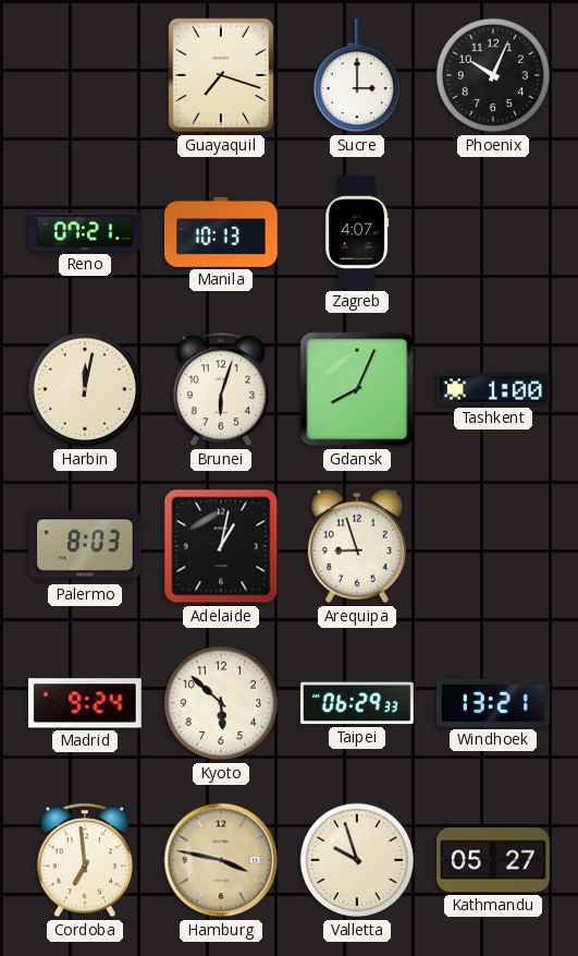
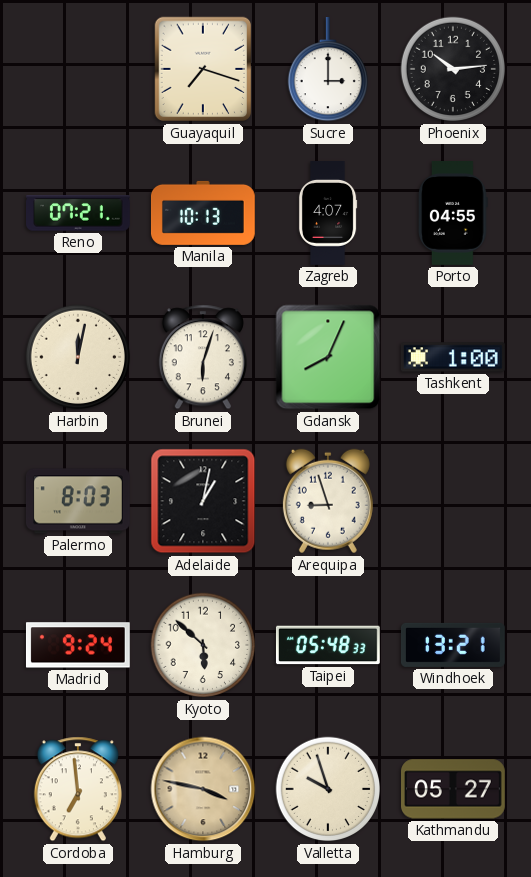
Phoenix: 10:04 -> 10:14
Porto: none -> 04:55
Taipei: 06:29 -> 05:48
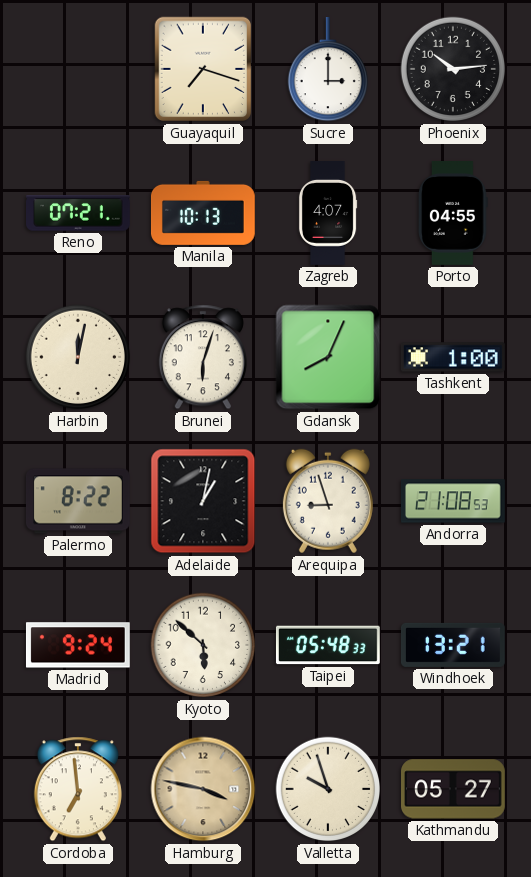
Palermo: 8:03 -> 8:22
Andorra: none -> 21:08
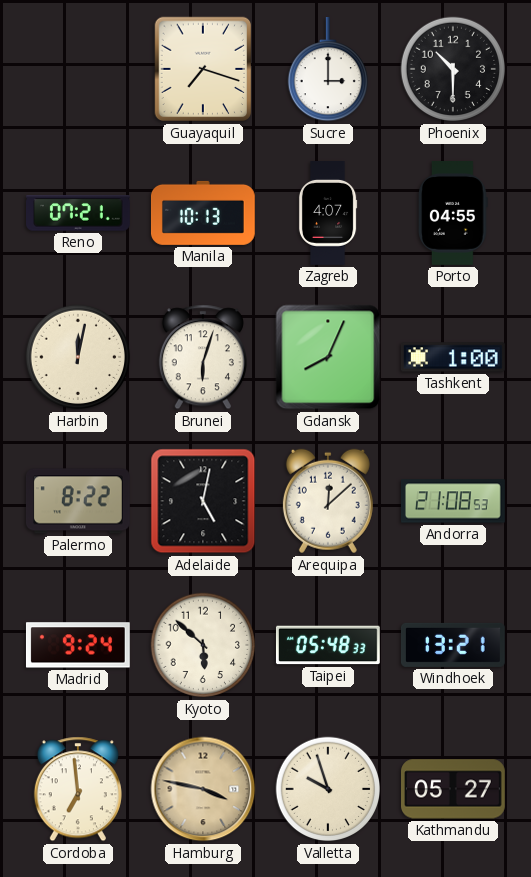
Phoenix: 10:14 -> 10:30
Adelaide: 1:02 -> 5:02
Arequipa: 8:57 -> 12:08
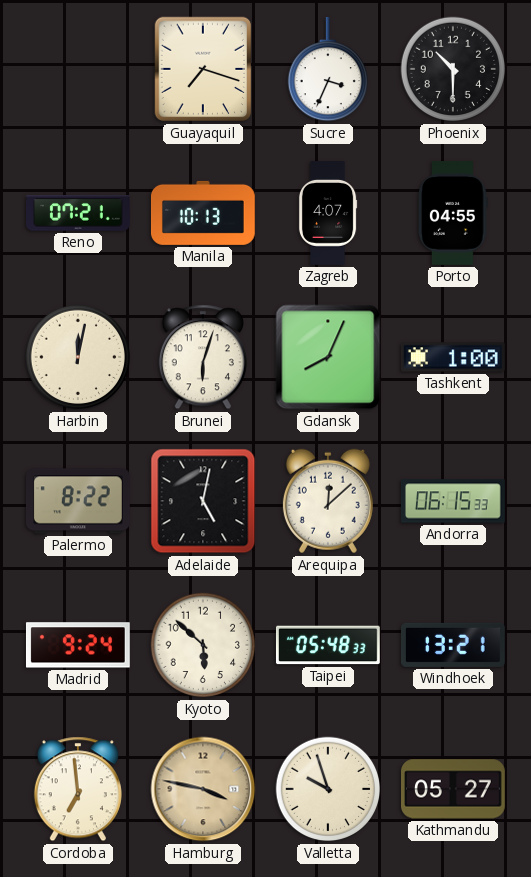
Sucre: 3:00 -> 3:34
Andorra: 21:08 -> 06:15
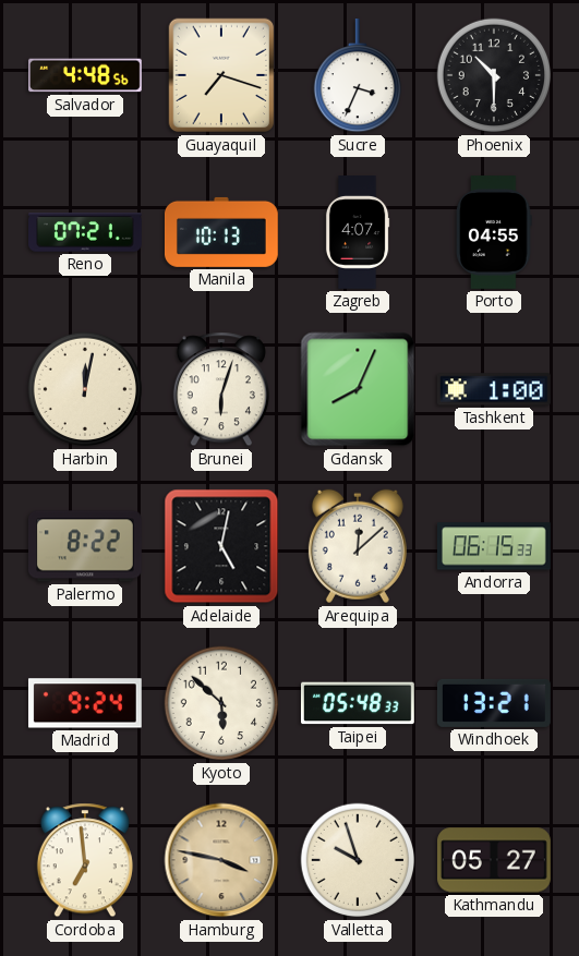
Salvador: none -> 4:48
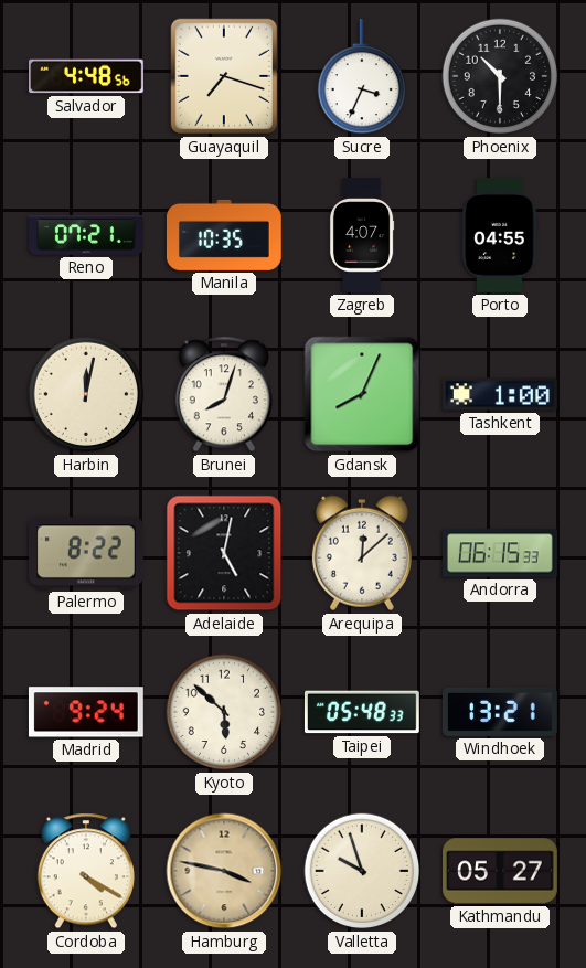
Manila: 10:13 -> 10:35
Brunei: 6:03 -> 8:03
Cordoba: 6:59 -> 4:20
